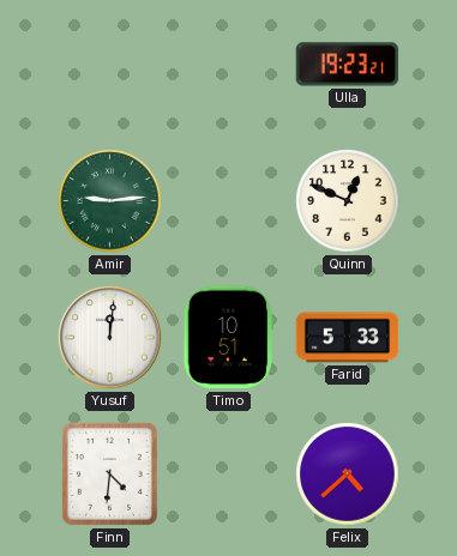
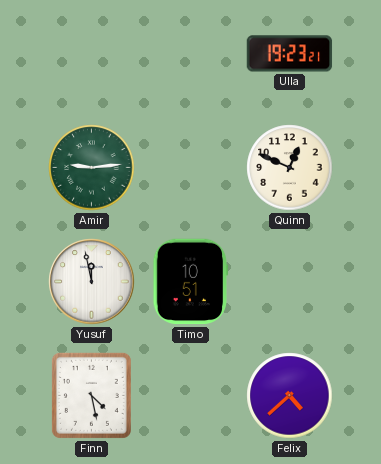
Yusuf: 12:01 -> 11:58
Farid: 5:33 -> none
Finn: 4:31 -> 4:28
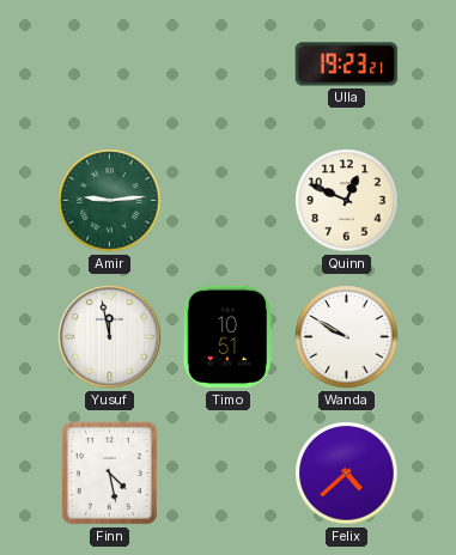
Wanda: none -> 9:50
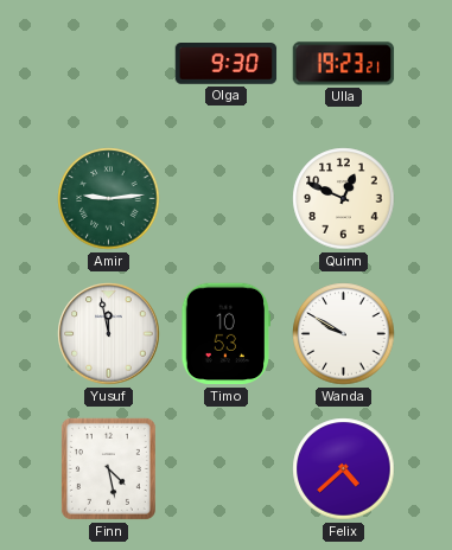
Olga: none -> 9:30
Timo: 10:51 -> 10:53
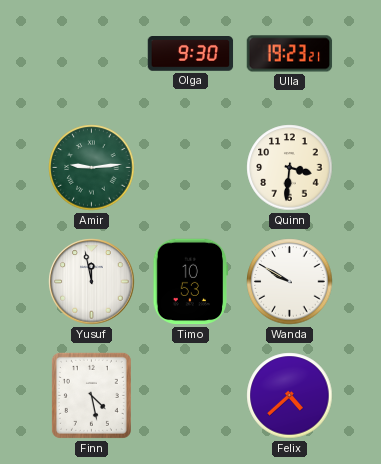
Quinn: 12:49 -> 3:31
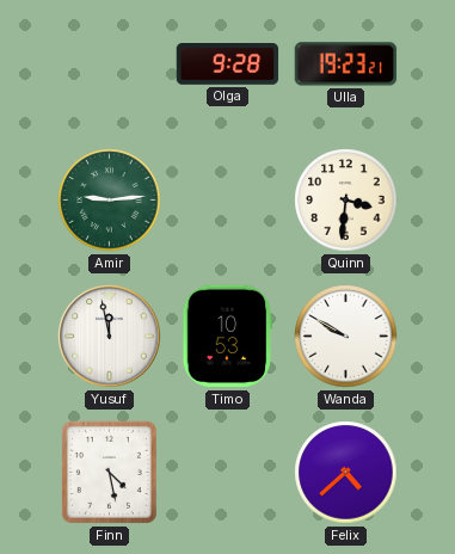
Olga: 9:30 -> 9:28
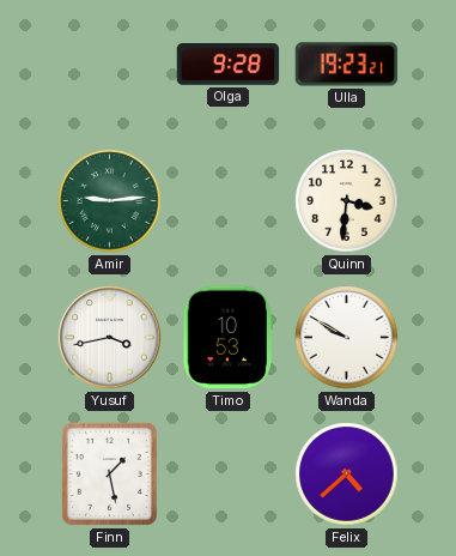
Yusuf: 11:58 -> 3:43
Finn: 4:28 -> 1:28
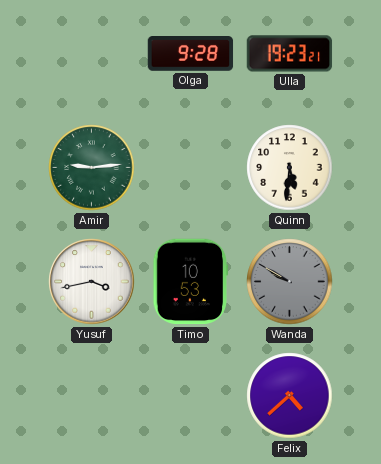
Quinn: 3:31 -> 5:31
Wanda dial: white -> grey
Finn: 1:28 -> none
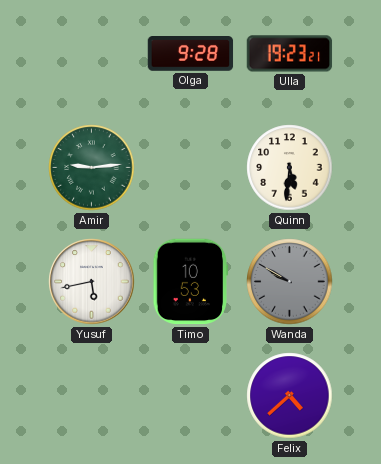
Yusuf: 3:43 -> 5:43
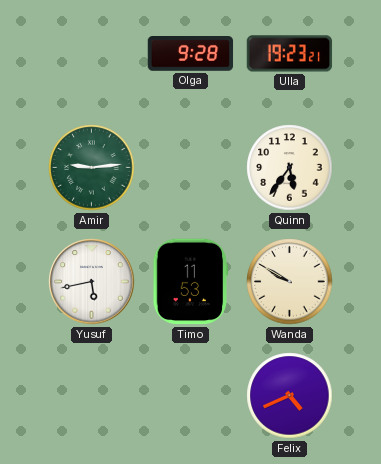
Quinn: 5:31 -> 5:36
Timo: 10:53 -> 11:53
Wanda dial: grey -> cream
Felix: 4:38 -> 4:41
